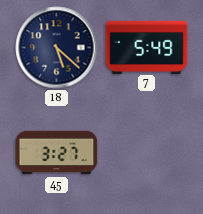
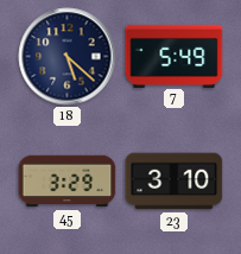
45: 3:27 -> 3:29
23: none -> 3:10
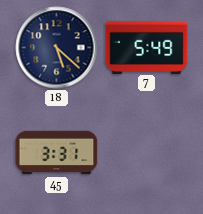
45: 3:29 -> 3:31
23: 3:10 -> none
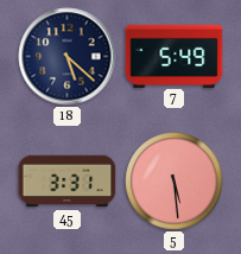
5: none -> 5:29
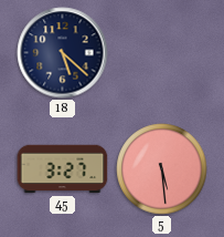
7: 5:49 -> none
45: 3:31 -> 3:27
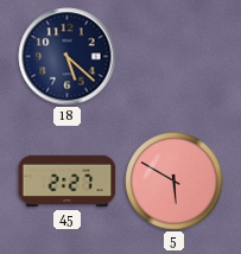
45: 3:27 -> 2:27
5: 5:29 -> 5:50
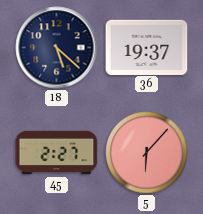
36: none -> 19:37
5: 5:50 -> 6:07
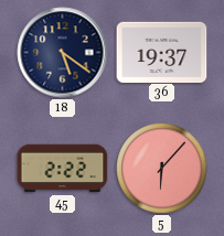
18: 5:22 -> 5:21
45: 2:27 -> 2:22
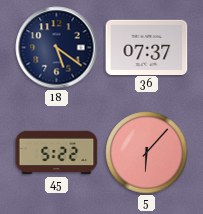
36: 19:37 -> 07:37
45: 2:22 -> 5:22
